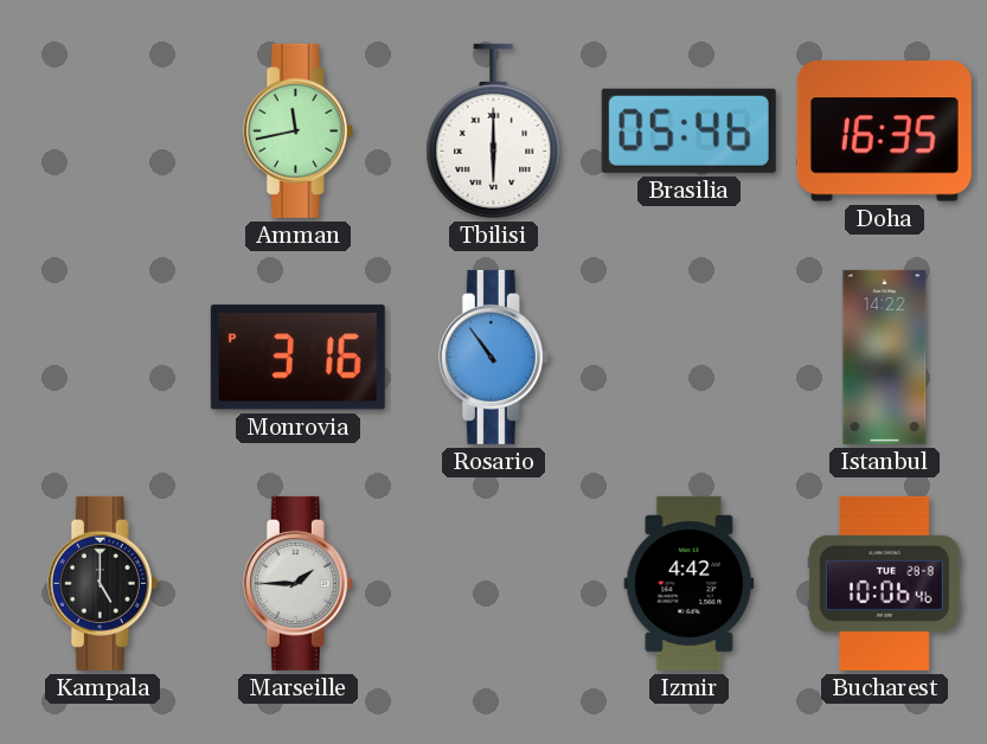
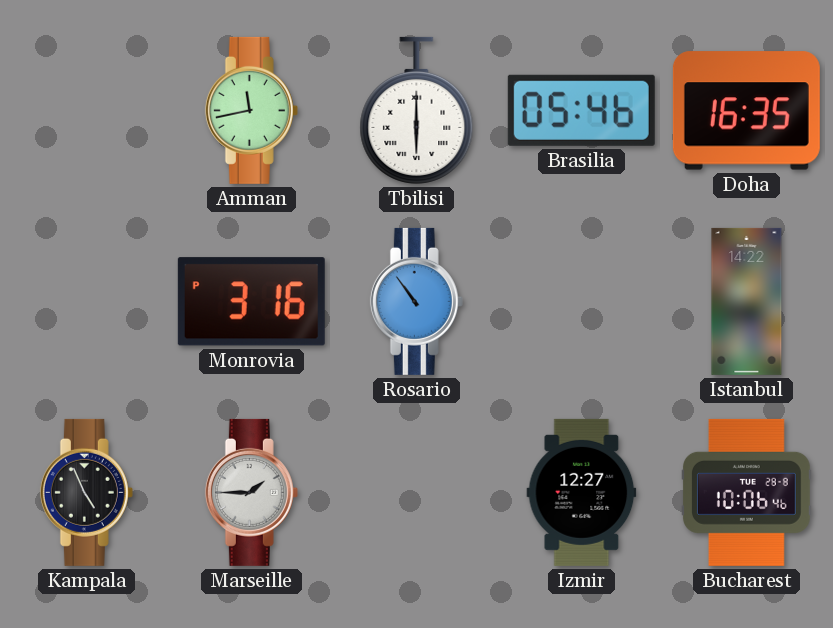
Kampala: 5:00 -> 4:56
Izmir: 4:42 -> 12:27
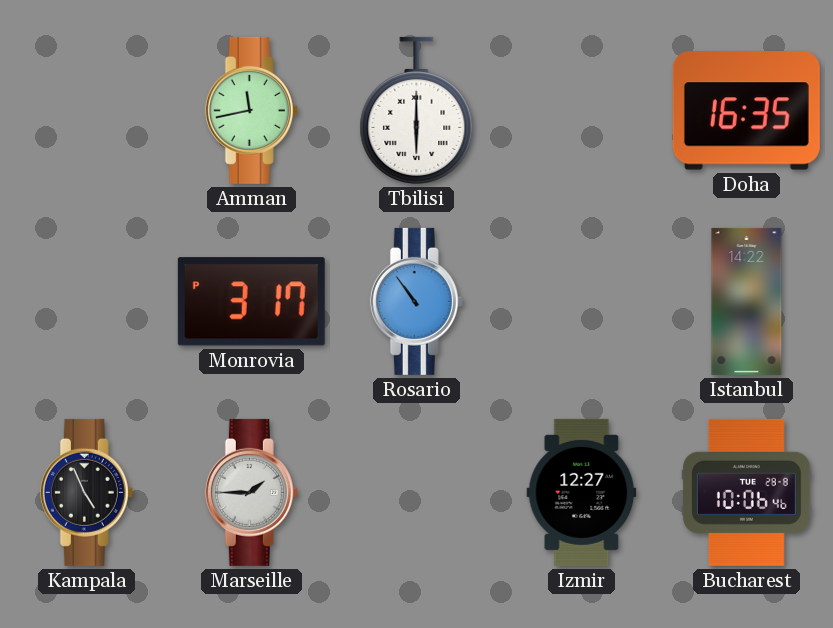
Brasilia: 05:46 -> none
Monrovia: 3:16 -> 3:17
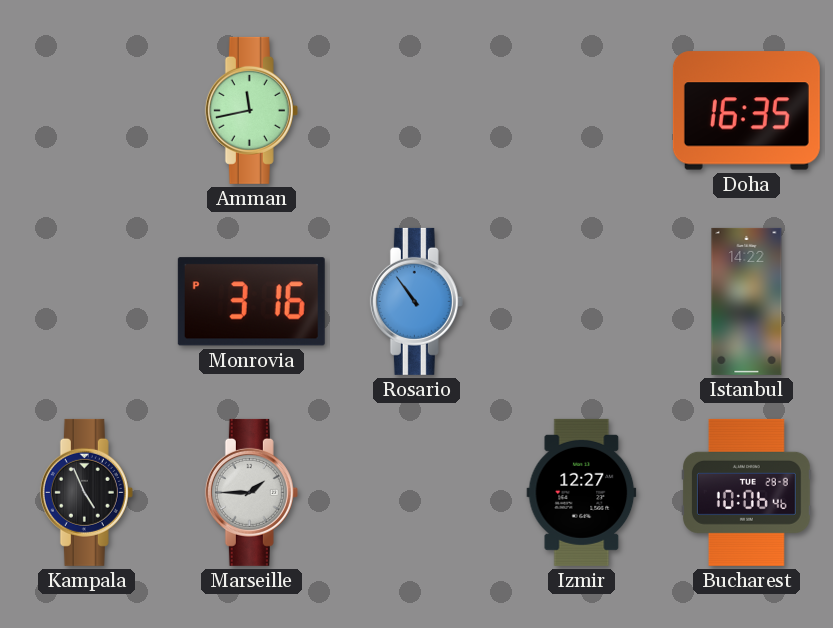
Tbilisi: 6:00 -> none
Monrovia: 3:17 -> 3:16
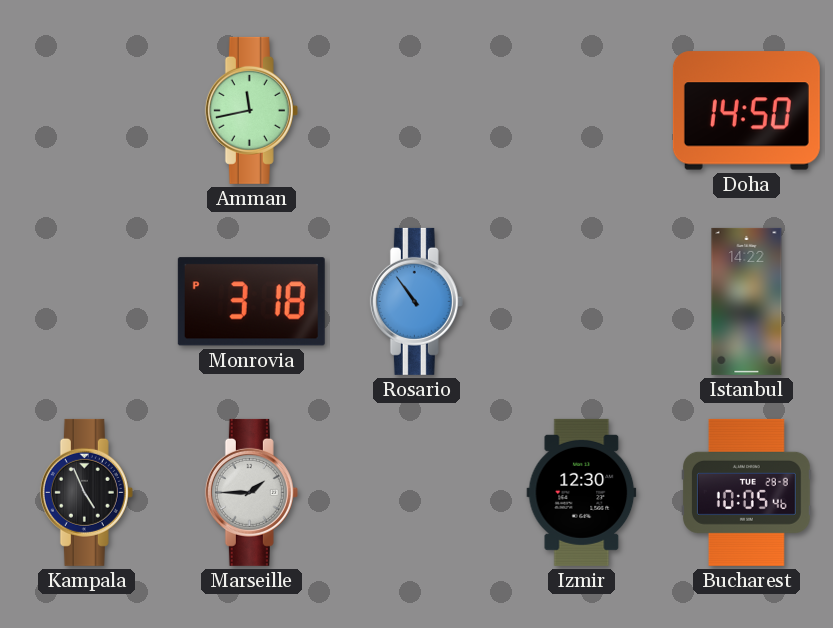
Doha: 16:35 -> 14:50
Monrovia: 3:16 -> 3:18
Izmir: 12:27 -> 12:30
Bucharest: 10:06 -> 10:05
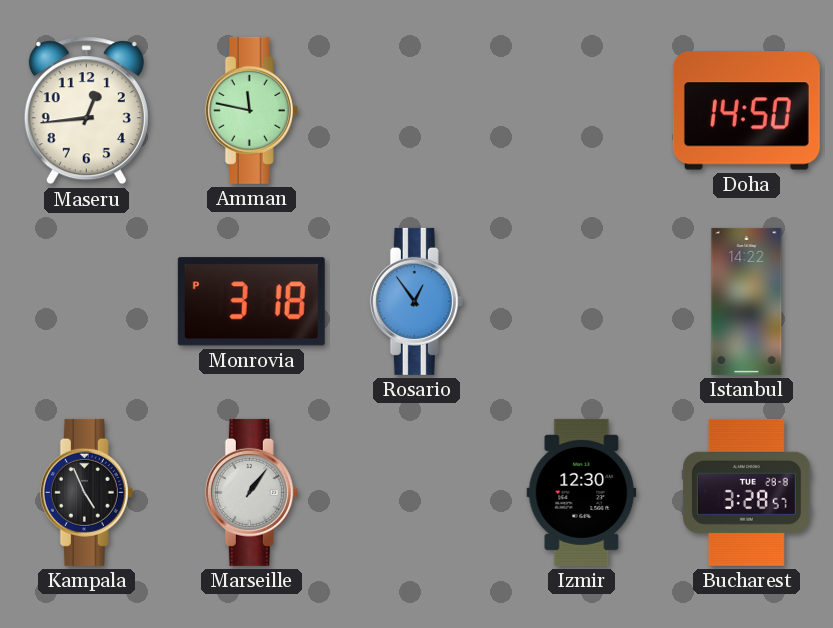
Maseru: none -> 12:44
Amman: 11:43 -> 11:47
Rosario: 10:54 -> 12:54
Marseille: 1:45 -> 1:06
Bucharest: 10:05 -> 3:28
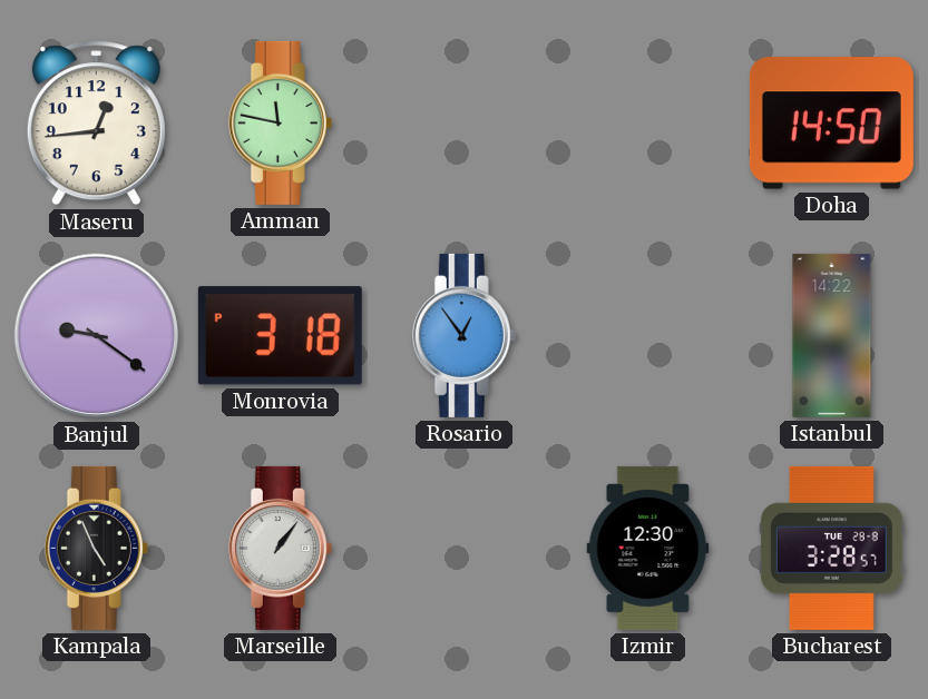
Banjul: none -> 9:21
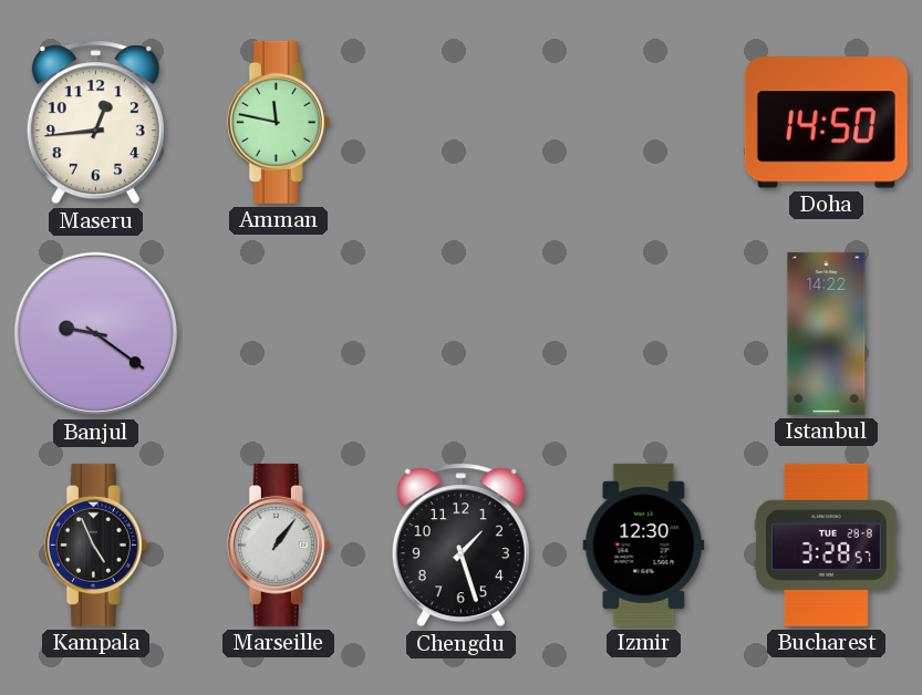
Monrovia: 3:18 -> none
Rosario: 12:54 -> none
Chengdu: none -> 1:27
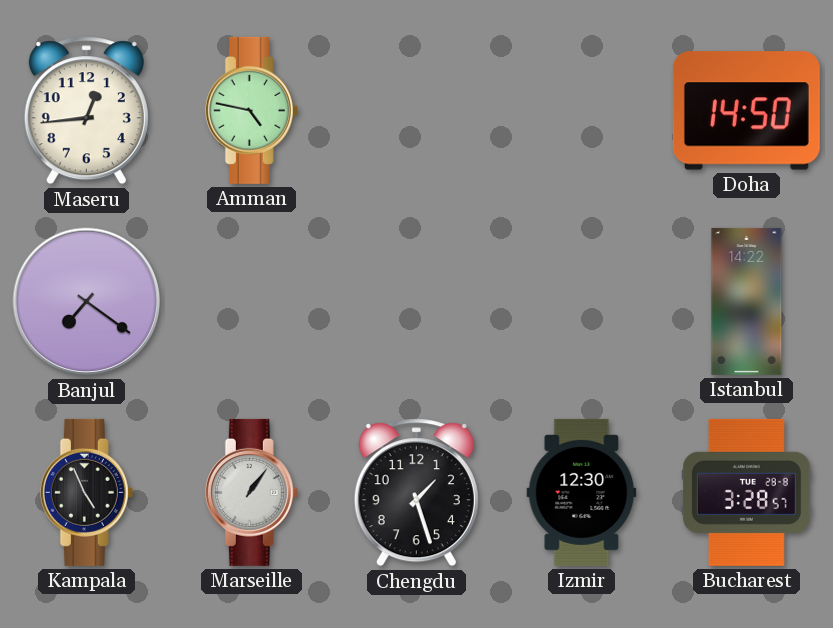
Amman: 11:47 -> 4:47
Banjul: 9:21 -> 7:21
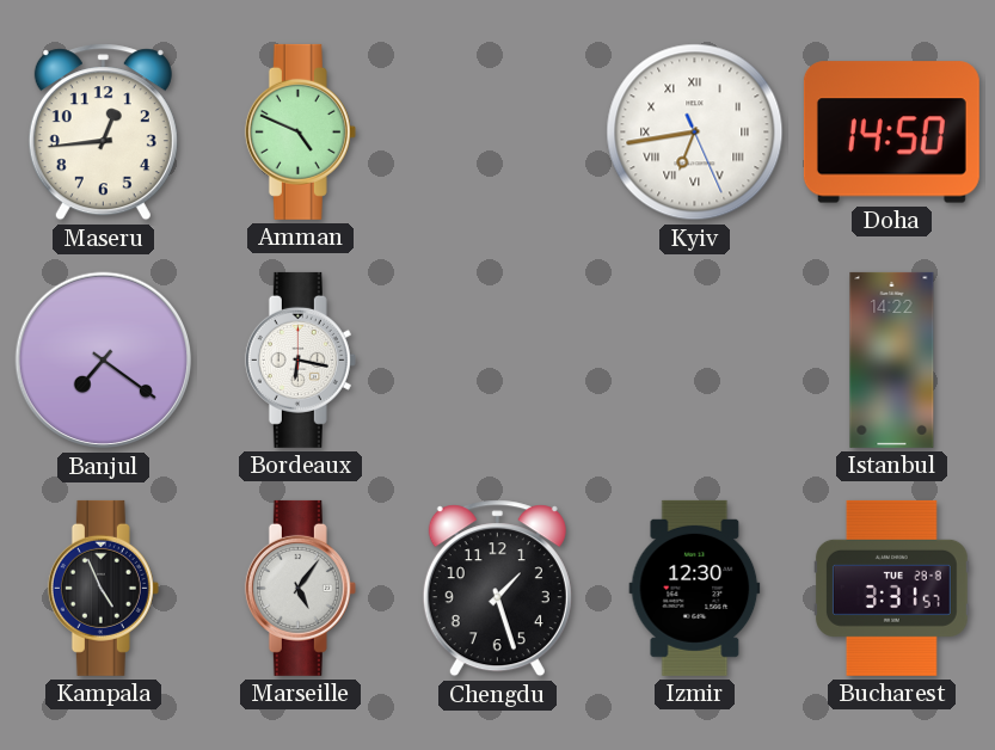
Amman: 4:47 -> 4:49
Kyiv: none -> 6:43
Bordeaux: none -> 6:17
Marseille: 1:06 -> 5:06
Bucharest: 3:28 -> 3:31
